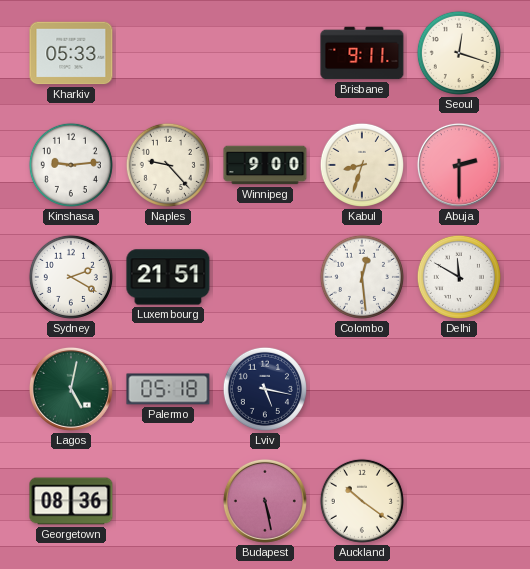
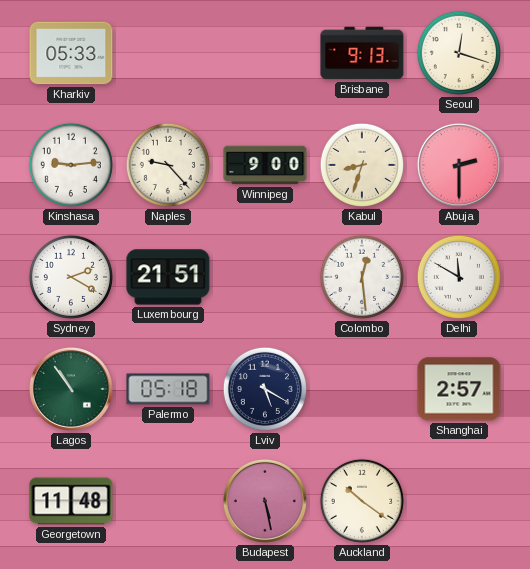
Brisbane: 9:11 -> 9:13
Lagos: 5:02 -> 10:54
Lviv: 5:17 -> 5:20
Shanghai: none -> 2:57
Georgetown: 08:36 -> 11:48
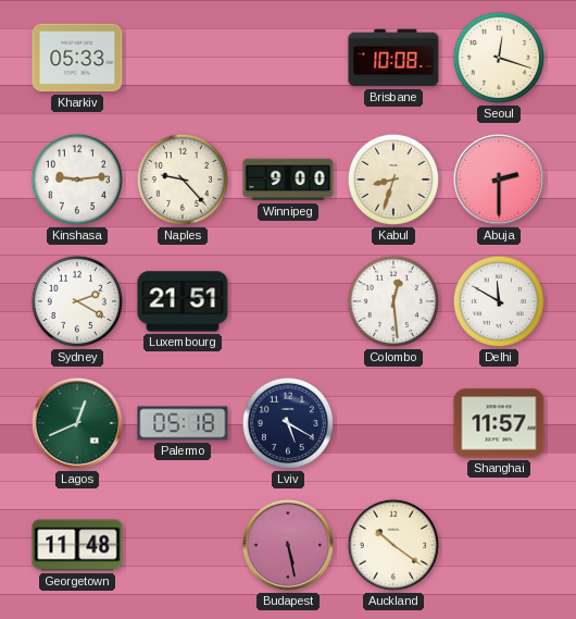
Brisbane: 9:13 -> 10:08
Lagos: 10:54 -> 12:41
Shanghai: 2:57 -> 11:57
